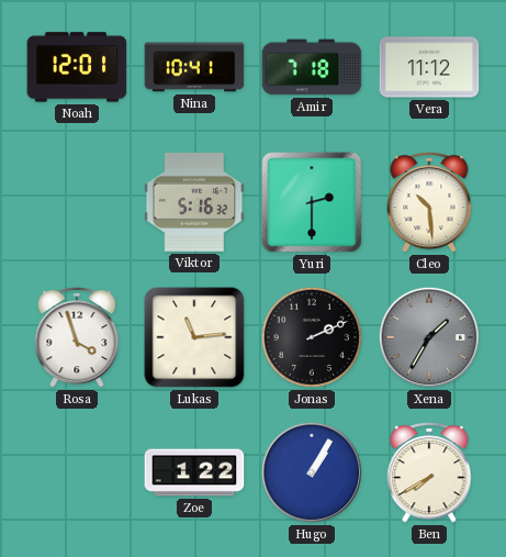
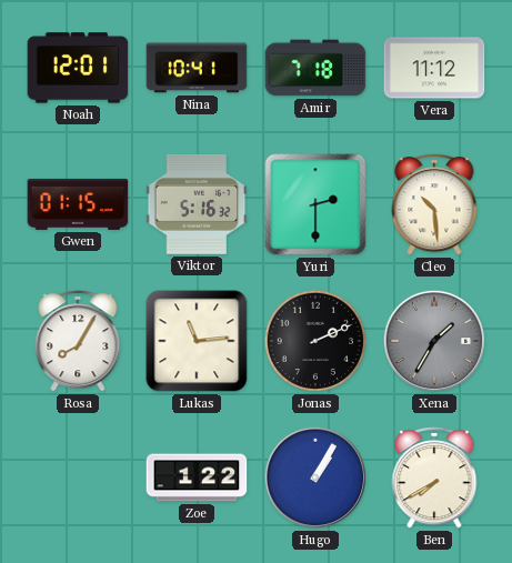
Gwen: none -> 01:15
Rosa: 3:57 -> 8:05
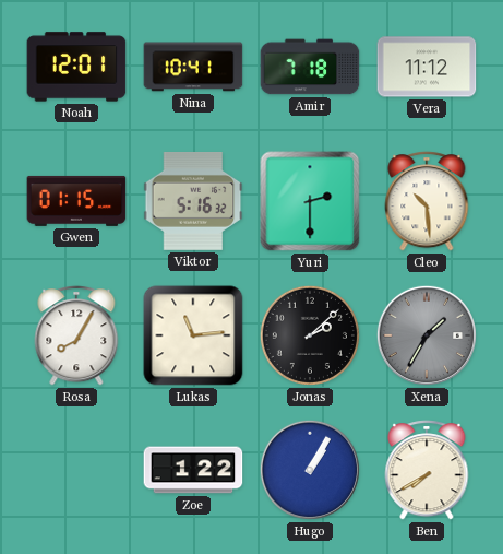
Jonas: 2:11 -> 2:08
